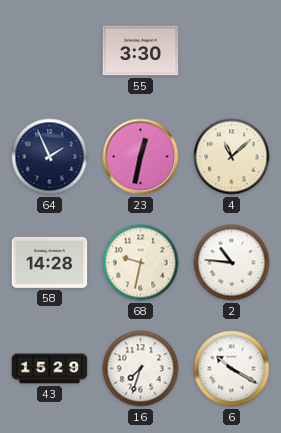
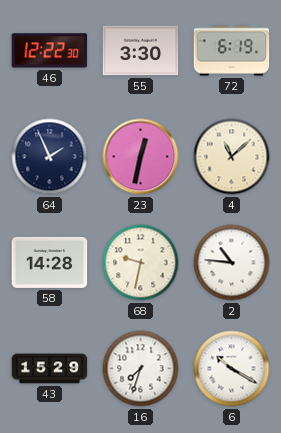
46: none -> 12:22
72: none -> 6:19
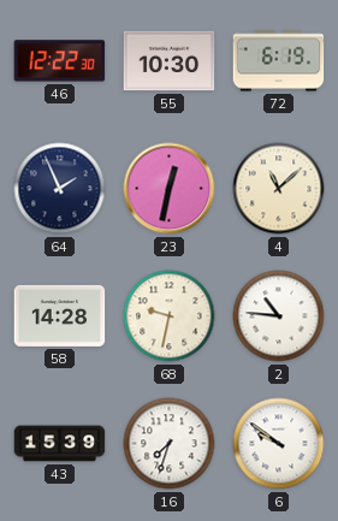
55: 3:30 -> 10:30
43: 15:29 -> 15:39
6: 10:20 -> 9:51
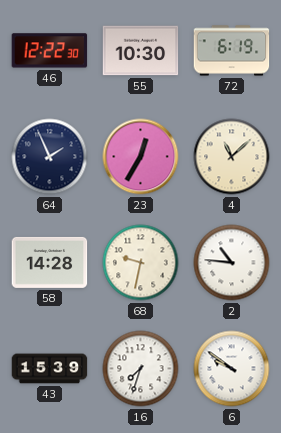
23: 12:32 -> 12:35
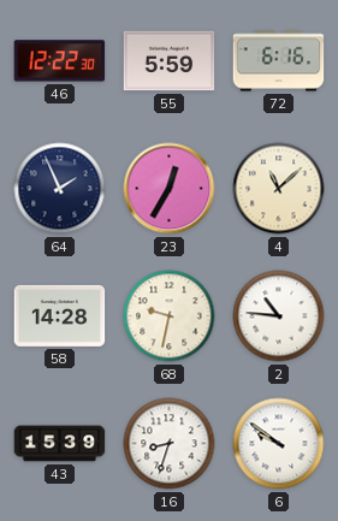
55: 10:30 -> 5:59
72: 6:19 -> 6:16
16: 7:33 -> 8:33
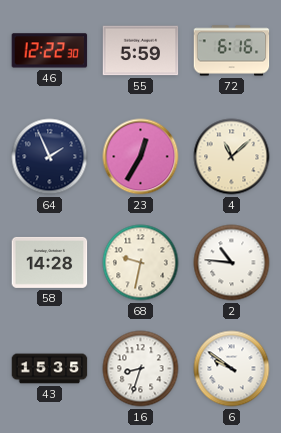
43: 15:39 -> 15:35
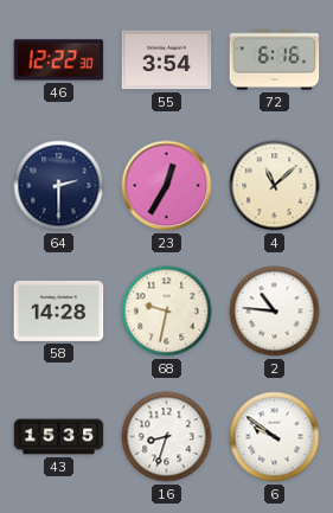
55: 5:59 -> 3:54
64: 1:56 -> 2:30
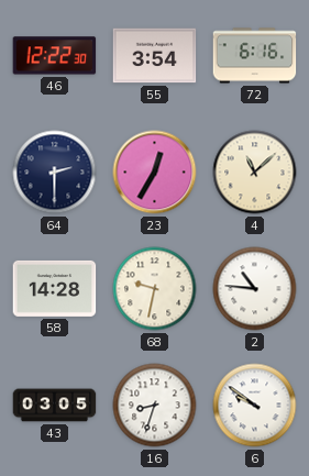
43: 15:35 -> 03:05
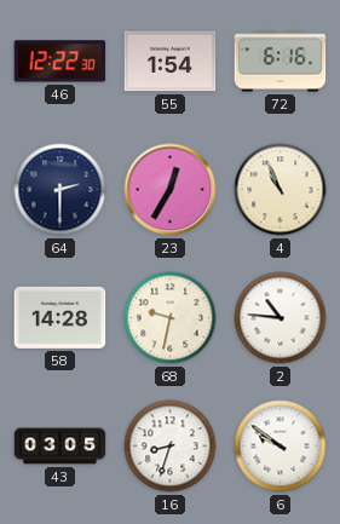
55: 3:54 -> 1:54
4: 11:08 -> 10:56
